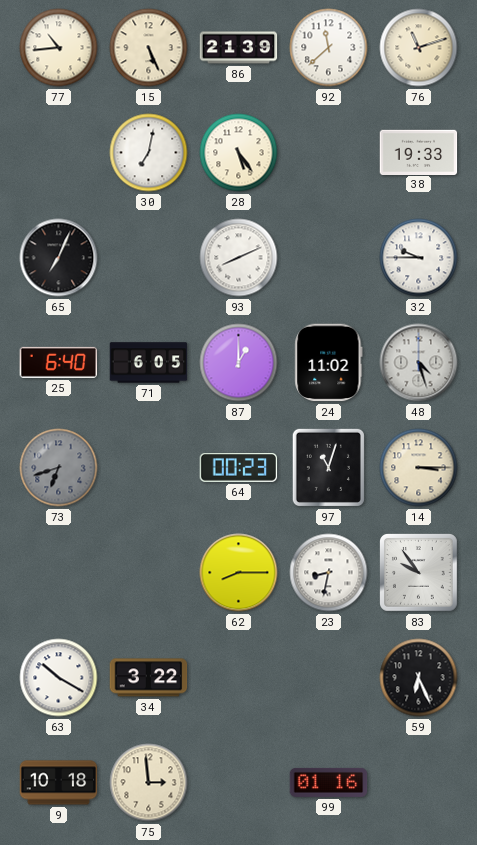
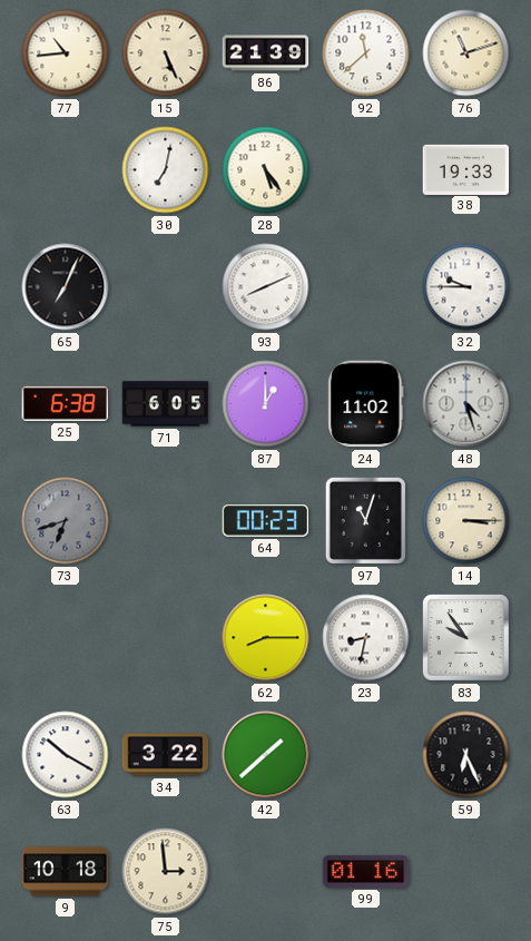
25: 6:40 -> 6:38
42: none -> 1:38
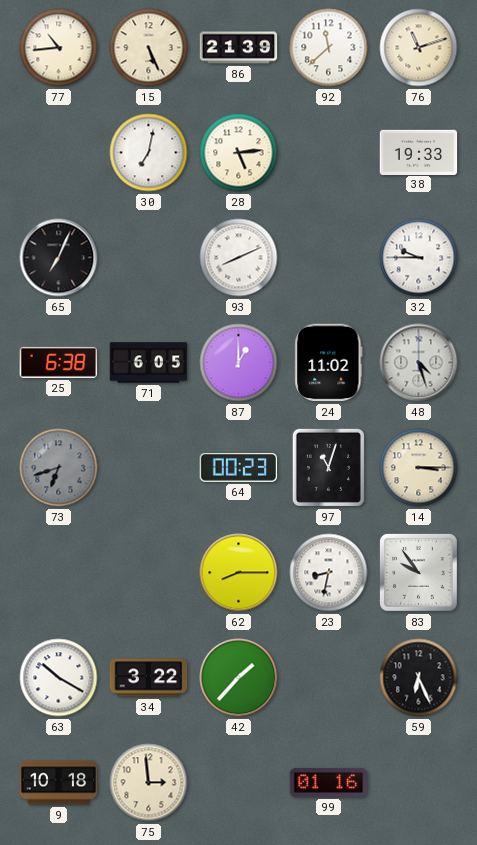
28: 5:24 -> 5:14
42: 1:38 -> 1:37
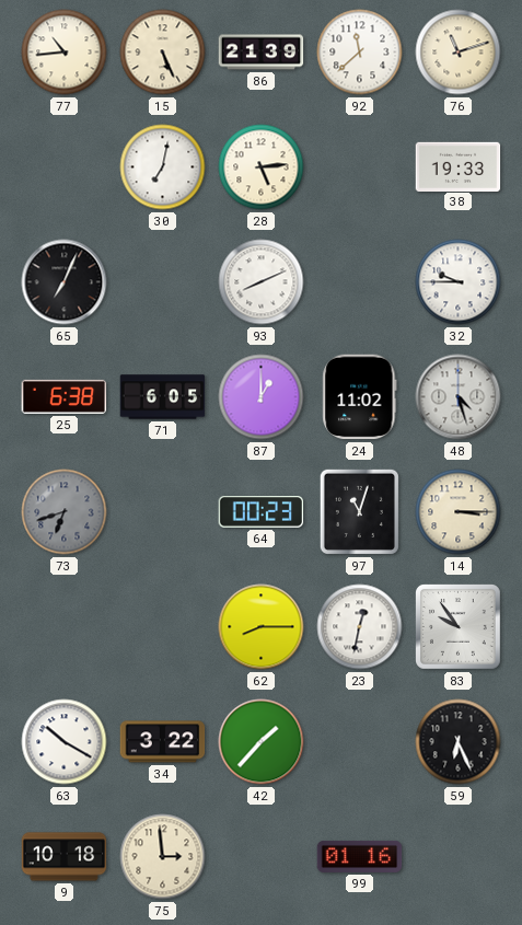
23: 8:32 -> 12:32
